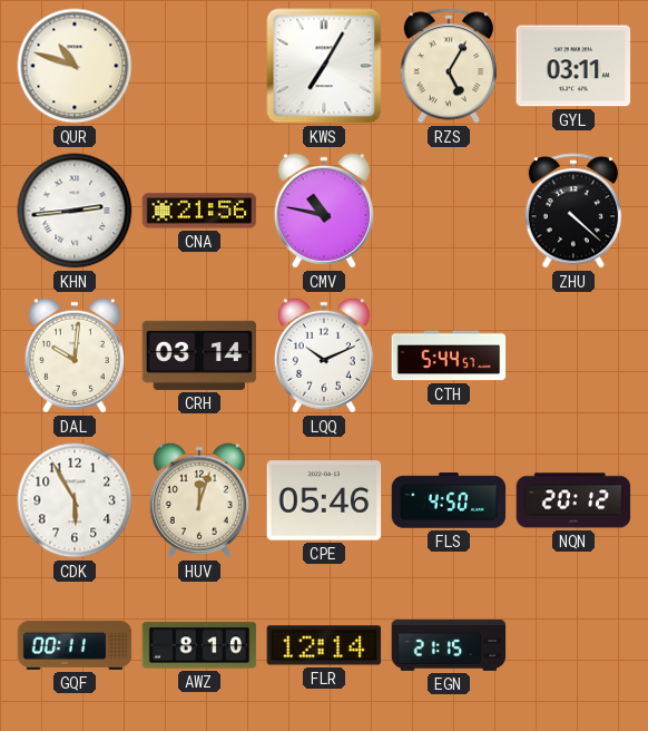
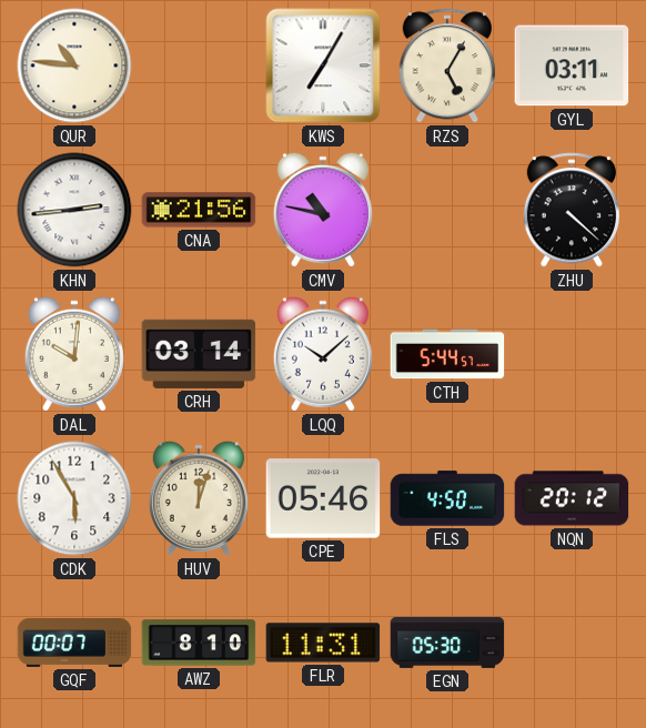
QUR: 10:48 -> 10:46
LQQ: 10:11 -> 10:08
GQF: 00:11 -> 00:07
FLR: 12:14 -> 11:31
EGN: 21:15 -> 05:30
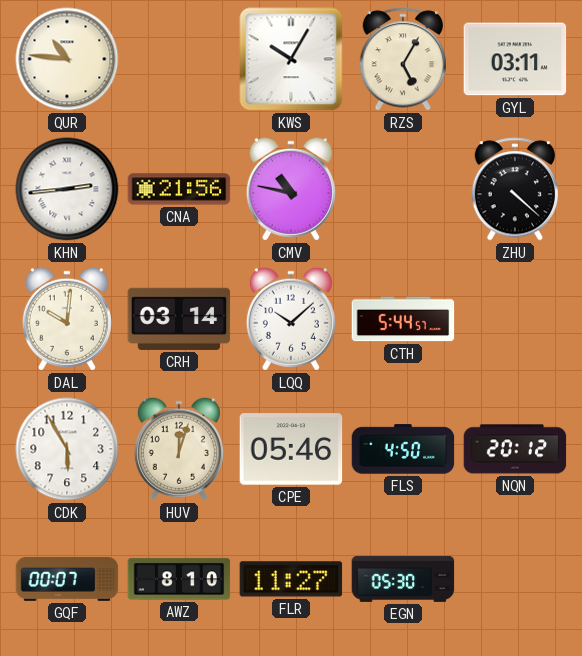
KWS: 7:05 -> 10:05
FLR: 11:31 -> 11:27
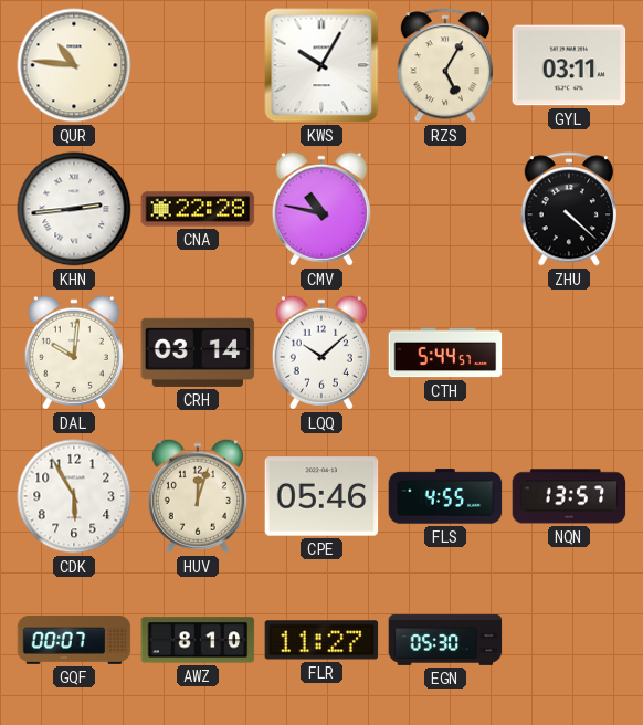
CNA: 21:56 -> 22:28
FLS: 4:50 -> 4:55
NQN: 20:12 -> 13:57
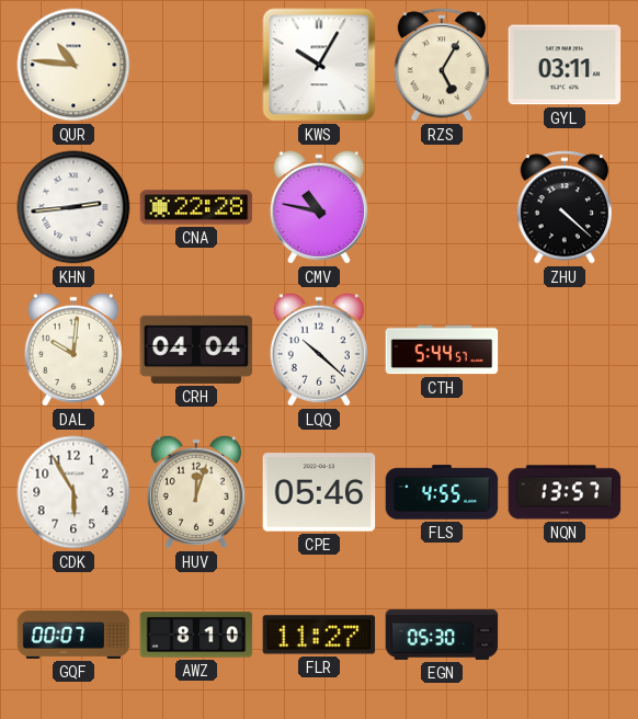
CRH: 03:14 -> 04:04
LQQ: 10:08 -> 10:22
